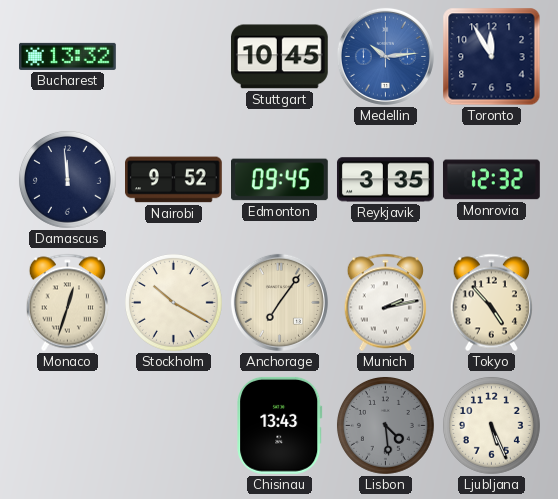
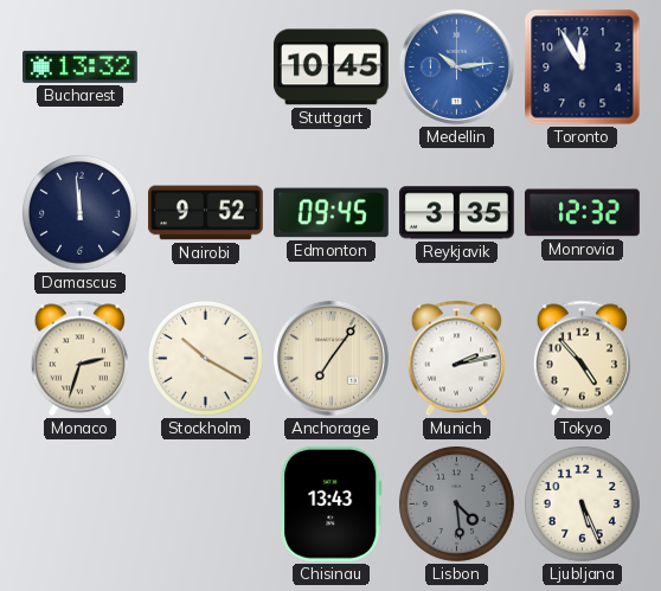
Monaco: 12:33 -> 2:33
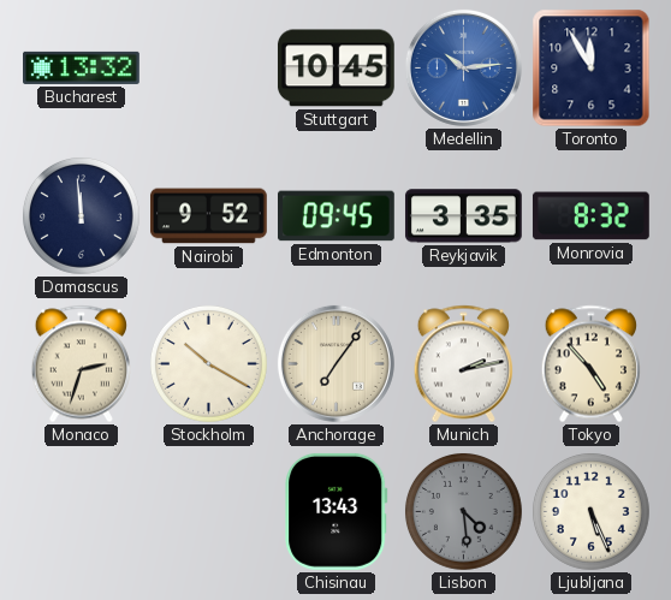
Monrovia: 12:32 -> 8:32
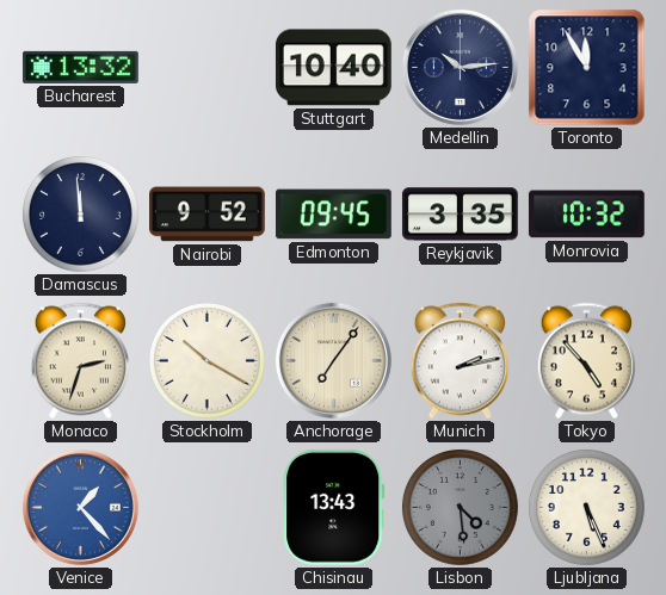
Stuttgart: 10:45 -> 10:40
Medellin dial: blue -> navy
Monrovia: 8:32 -> 10:32
Venice: none -> 1:23
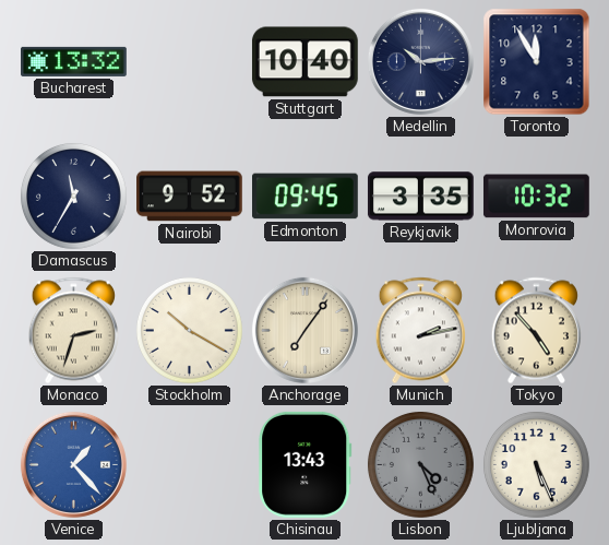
Damascus: 11:59 -> 11:35
Lisbon: 4:29 -> 4:26
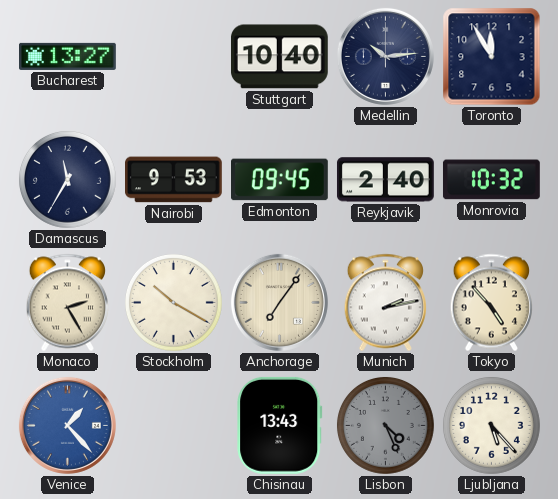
Bucharest: 13:32 -> 13:27
Nairobi: 9:52 -> 9:53
Reykjavik: 3:35 -> 2:40
Monaco: 2:33 -> 2:25
Ljubljana: 5:26 -> 5:23
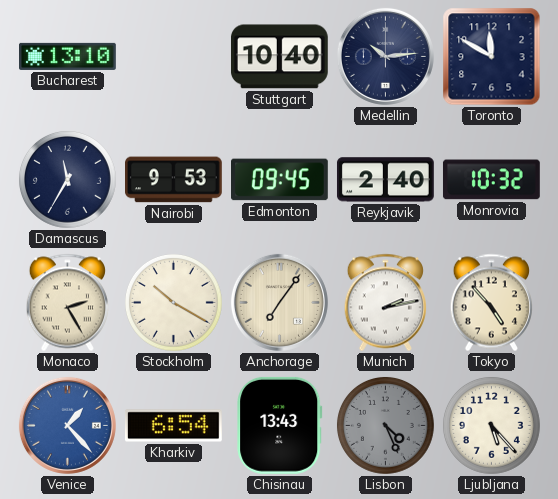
Bucharest: 13:27 -> 13:10
Toronto: 11:55 -> 11:50
Kharkiv: none -> 6:54
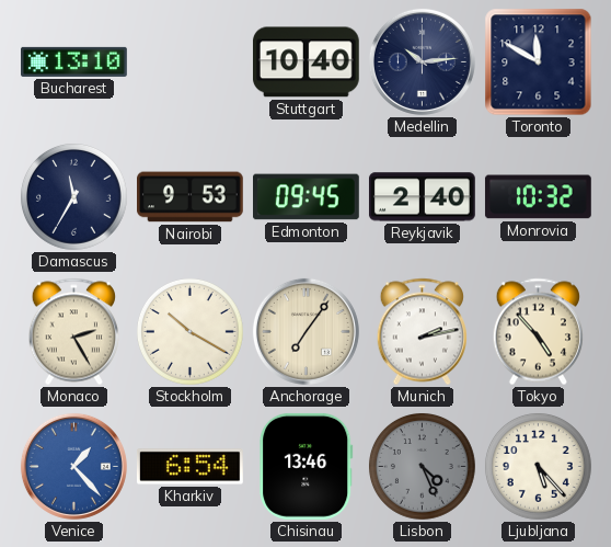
Chisinau: 13:43 -> 13:46
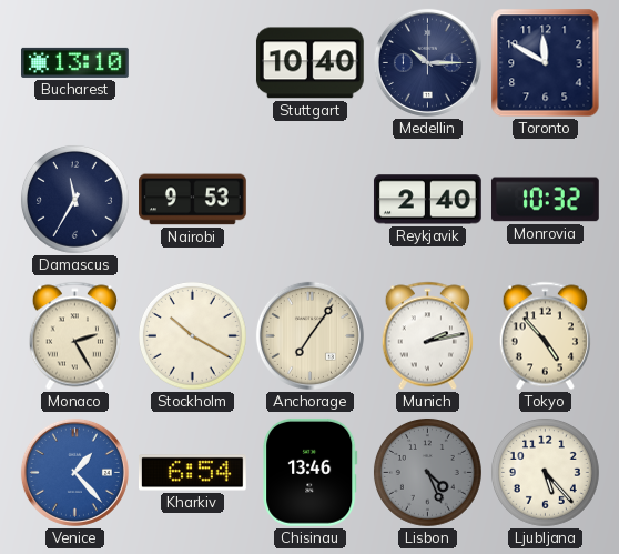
Medellin: 10:14 -> 10:15
Edmonton: 09:45 -> none
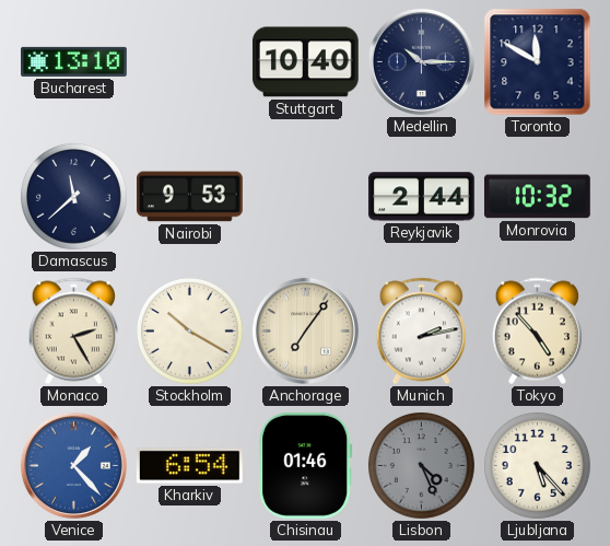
Damascus: 11:35 -> 11:38
Reykjavik: 2:40 -> 2:44
Chisinau: 13:46 -> 01:46
